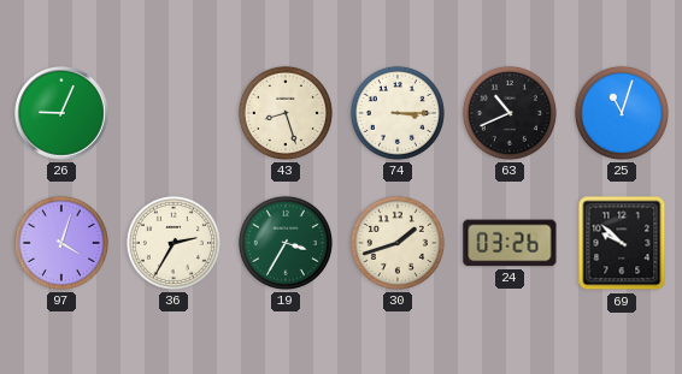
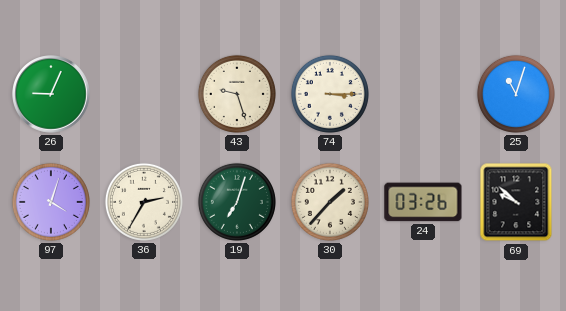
43: 8:27 -> 9:27
63: 10:41 -> none
19: 3:35 -> 7:03
30: 1:42 -> 1:37
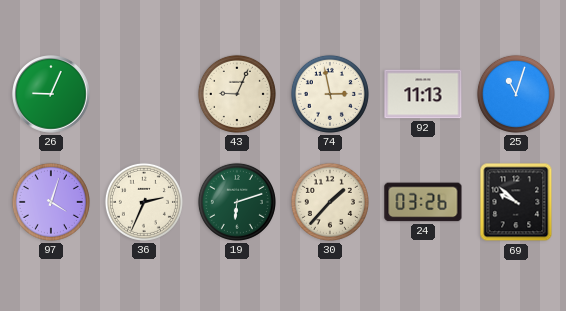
43: 9:27 -> 9:04
74: 3:15 -> 2:58
92: none -> 11:13
36: 2:35 -> 2:34
19: 7:03 -> 6:12
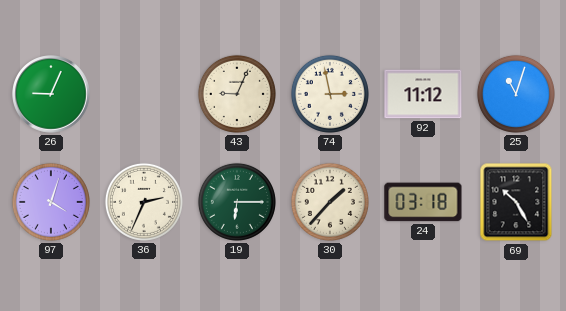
92: 11:13 -> 11:12
19: 6:12 -> 6:15
24: 03:26 -> 03:18
69: 9:52 -> 10:25
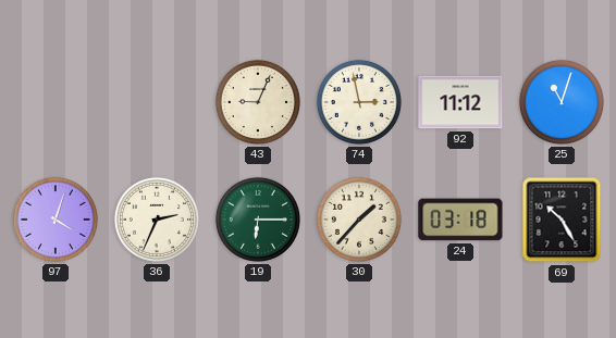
26: 9:04 -> none
